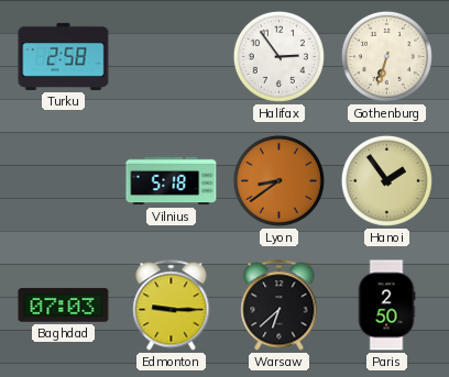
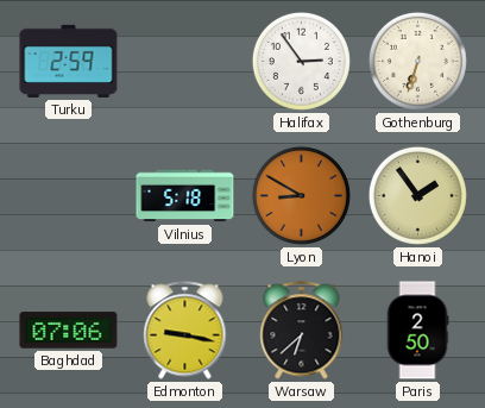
Turku: 2:58 -> 2:59
Lyon: 8:39 -> 8:50
Baghdad: 07:03 -> 07:06
Edmonton: 9:15 -> 9:17
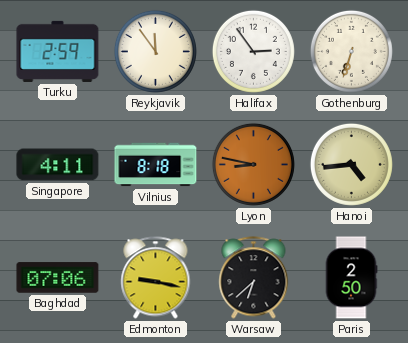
Reykjavik: none -> 11:54
Singapore: none -> 4:11
Vilnius: 5:18 -> 8:18
Lyon: 8:50 -> 8:47
Hanoi: 1:54 -> 4:44
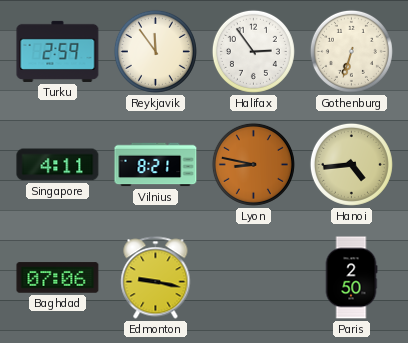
Vilnius: 8:18 -> 8:21
Warsaw: 6:38 -> none
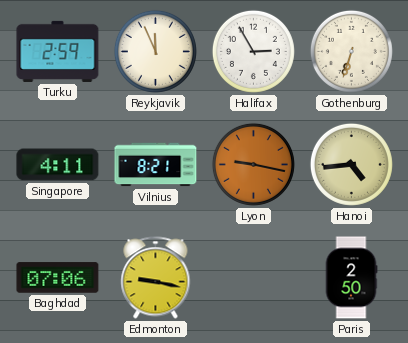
Reykjavik: 11:54 -> 11:56
Halifax: 2:54 -> 2:55
Lyon: 8:47 -> 9:17
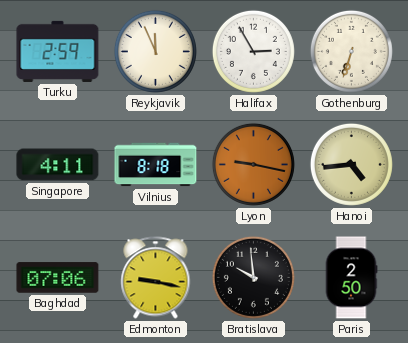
Vilnius: 8:21 -> 8:18
Bratislava: none -> 9:59
